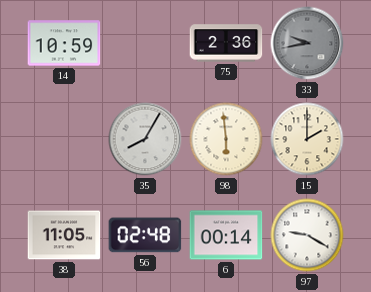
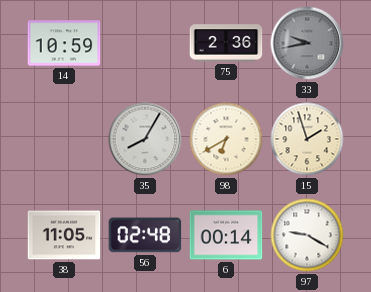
98: 5:59 -> 6:40
15: 2:00 -> 1:57
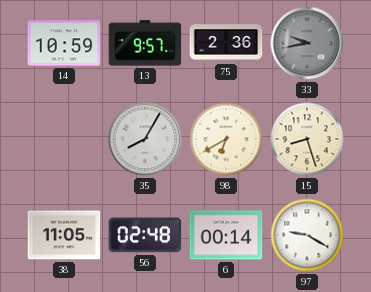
13: none -> 9:57
15: 1:57 -> 8:27
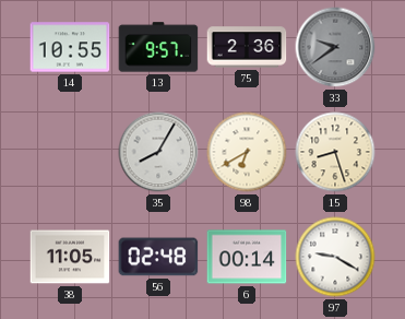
14: 10:59 -> 10:55
33: 9:43 -> 9:39
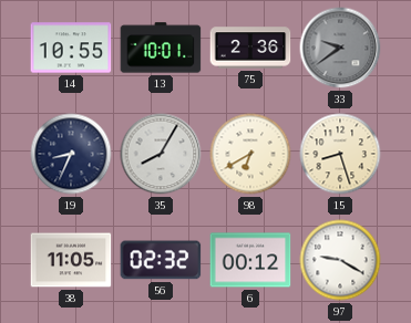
13: 9:57 -> 10:01
19: none -> 8:34
56: 02:48 -> 02:32
6: 00:14 -> 00:12
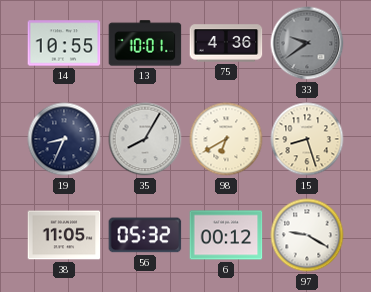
75: 2:36 -> 4:36
56: 02:32 -> 05:32
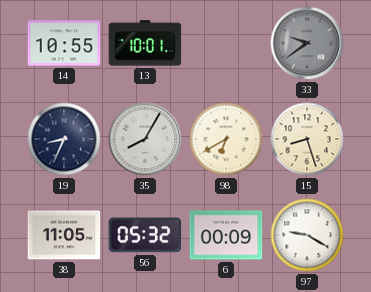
75: 4:36 -> none
6: 00:12 -> 00:09
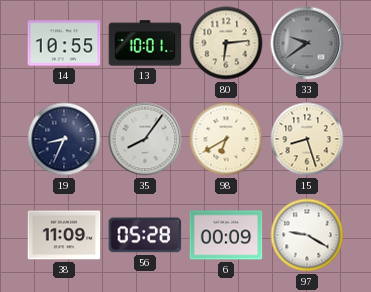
80: none -> 6:14
35: 8:05 -> 8:06
38: 11:05 -> 11:09
56: 05:32 -> 05:28
